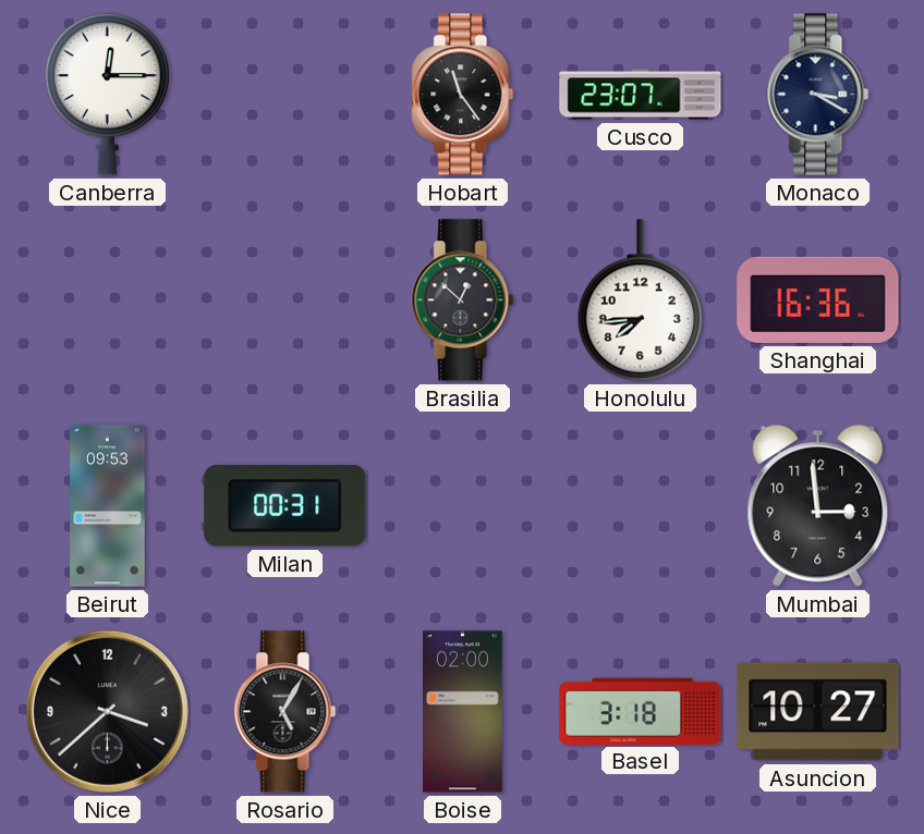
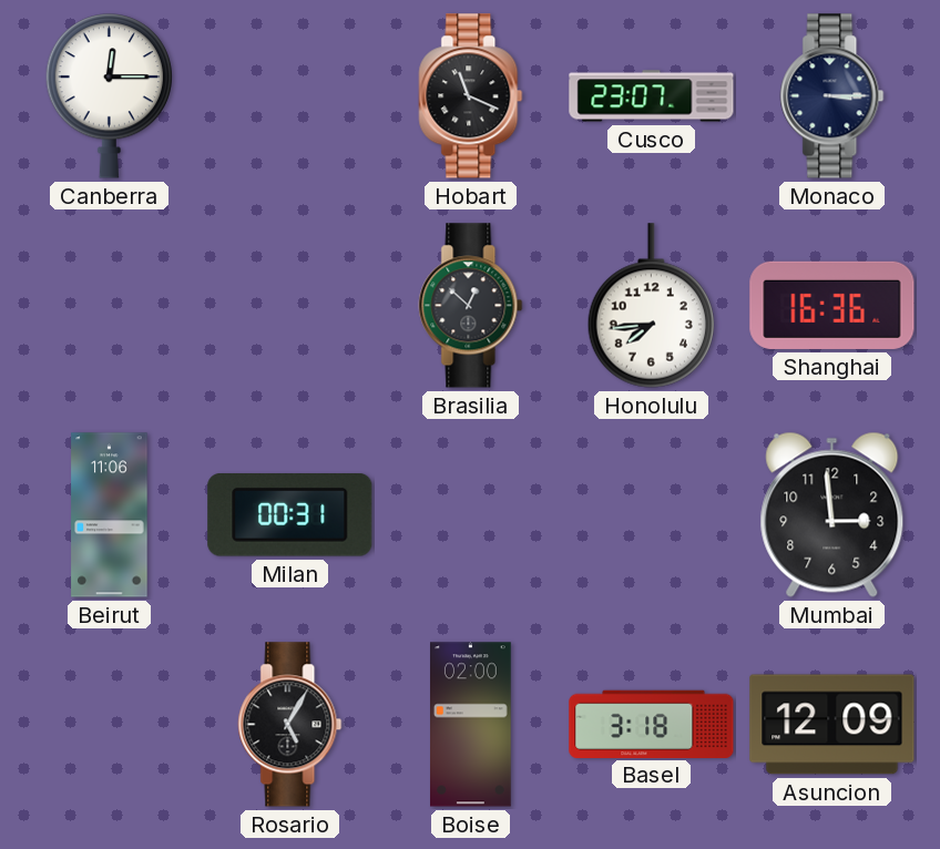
Hobart: 11:24 -> 11:19
Monaco: 3:20 -> 3:15
Beirut: 09:53 -> 11:06
Nice: 3:38 -> none
Asuncion: 10:27 -> 12:09
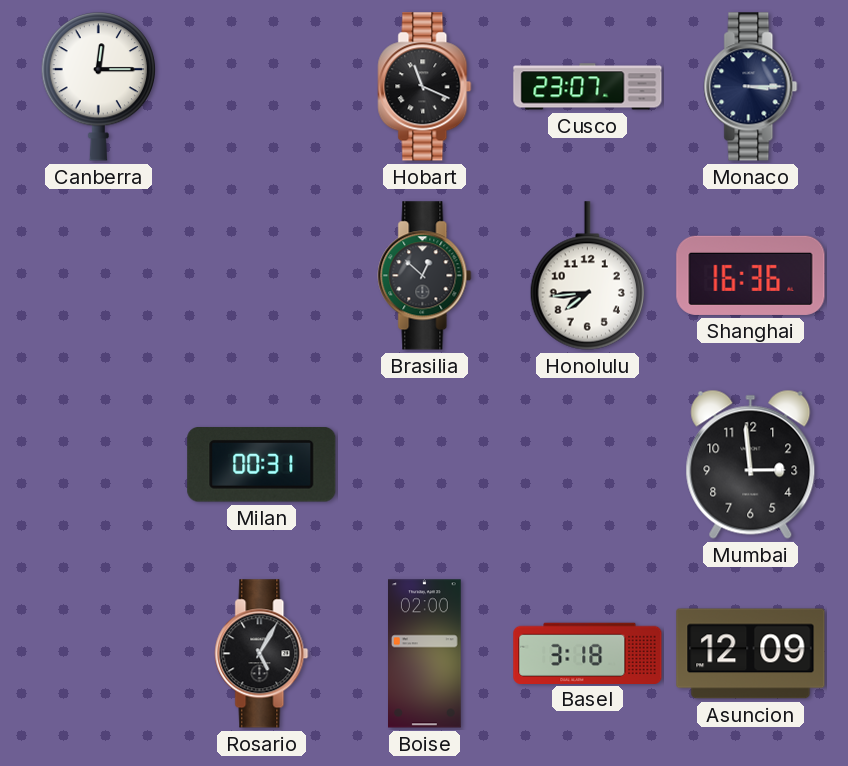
Beirut: 11:06 -> none
